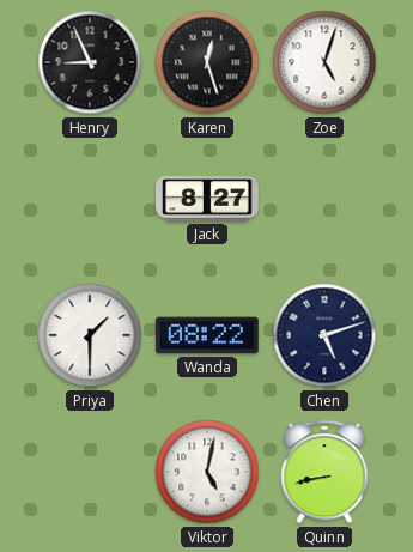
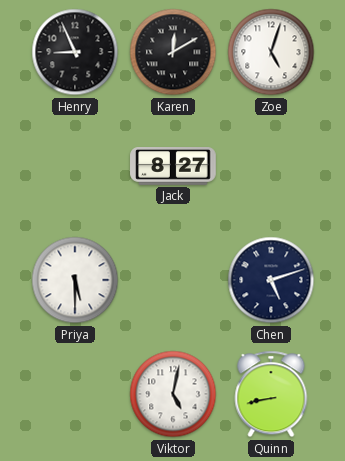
Karen: 12:27 -> 12:10
Priya: 1:30 -> 5:30
Wanda: 08:22 -> none
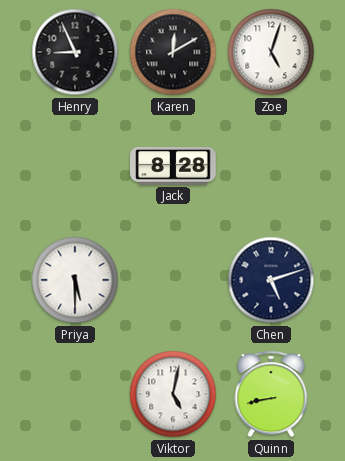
Jack: 8:27 -> 8:28
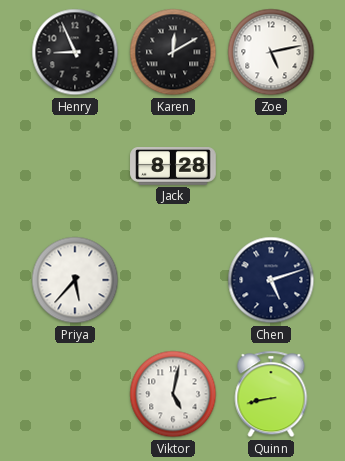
Zoe: 5:03 -> 5:13
Priya: 5:30 -> 5:37
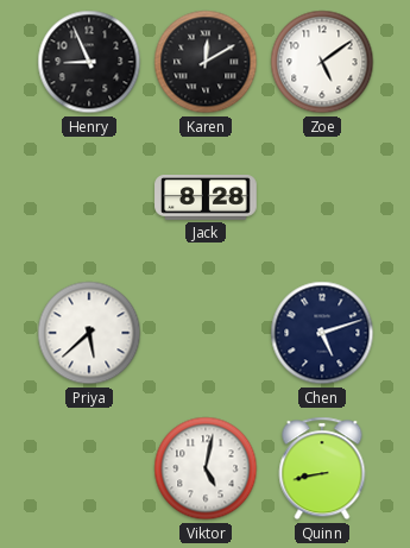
Zoe: 5:13 -> 5:09
Priya: 5:37 -> 5:38
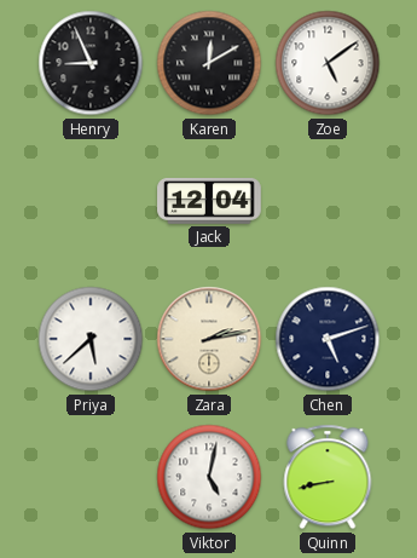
Jack: 8:28 -> 12:04
Zara: none -> 2:13
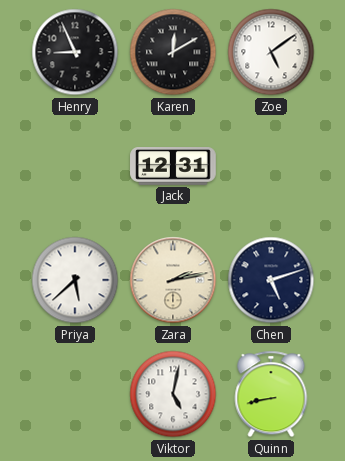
Jack: 12:04 -> 12:31
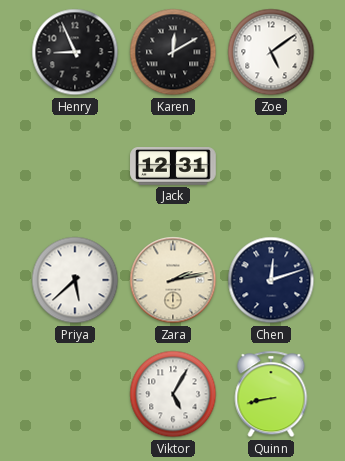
Chen: 5:12 -> 12:12
Viktor: 5:02 -> 5:05
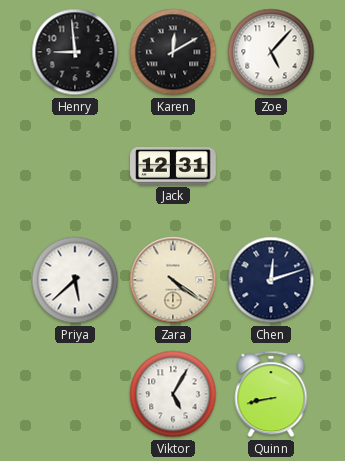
Henry: 8:56 -> 8:59
Zoe: 5:09 -> 5:07
Zara: 2:13 -> 4:21
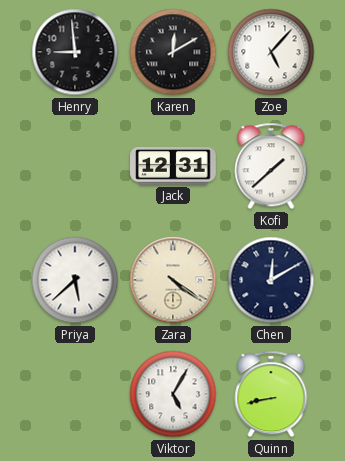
Kofi: none -> 1:38
Chen: 12:12 -> 12:10
